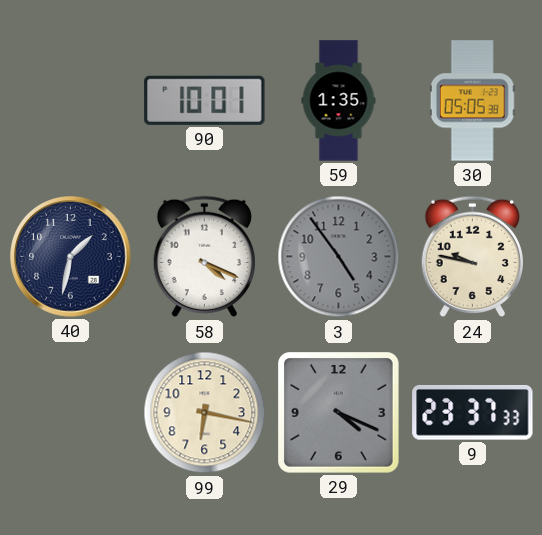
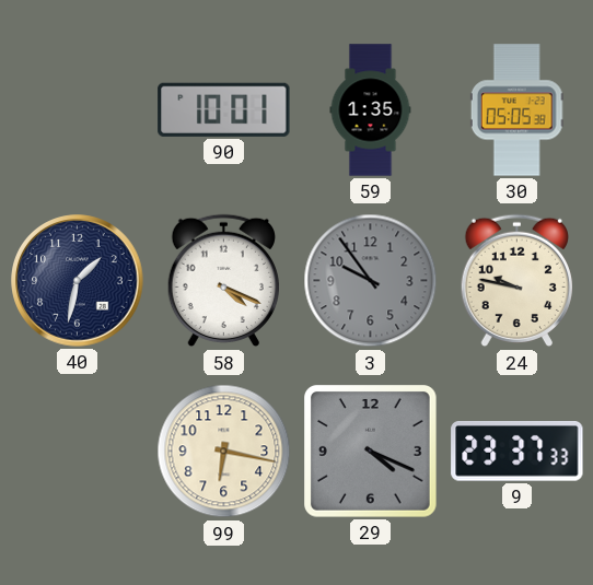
3: 4:54 -> 9:54
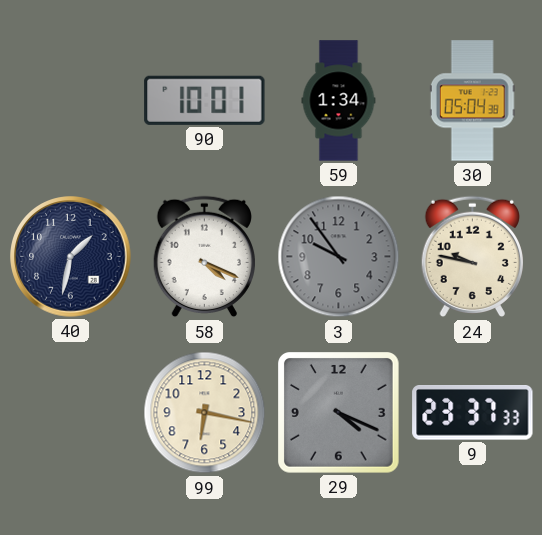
59: 1:35 -> 1:34
30: 05:05 -> 05:04
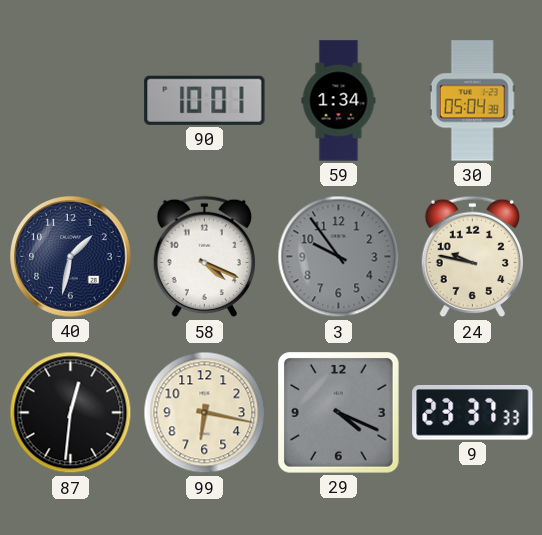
87: none -> 12:31
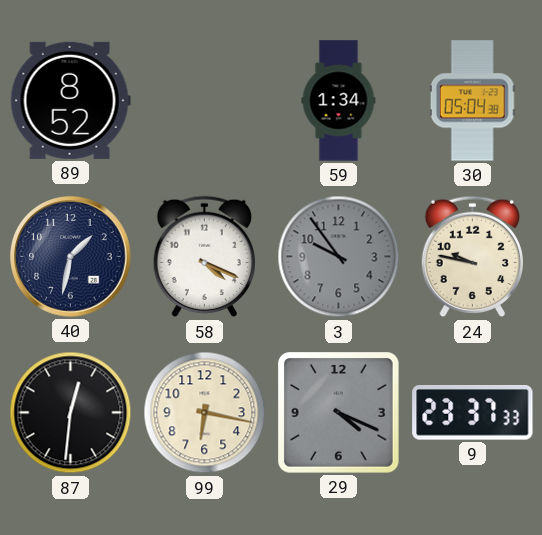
89: none -> 8:52
90: 10:01 -> none
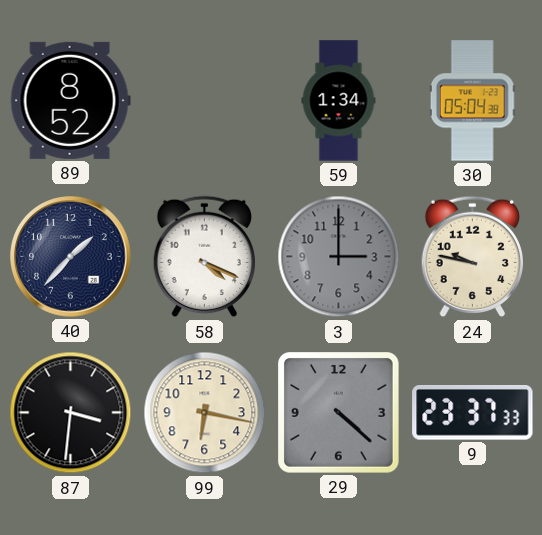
40: 1:32 -> 1:37
3: 9:54 -> 3:00
87: 12:31 -> 3:31
29: 4:19 -> 4:22
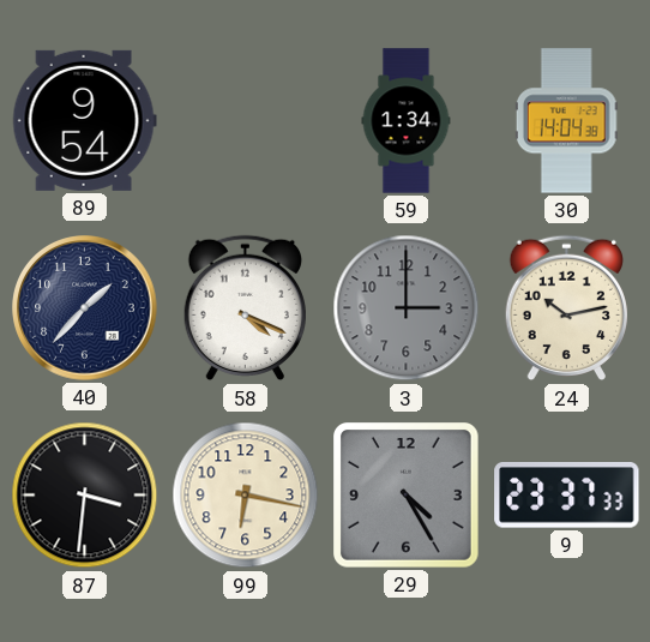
89: 8:52 -> 9:54
30: 05:04 -> 14:04
24: 9:47 -> 10:13
29: 4:22 -> 4:25
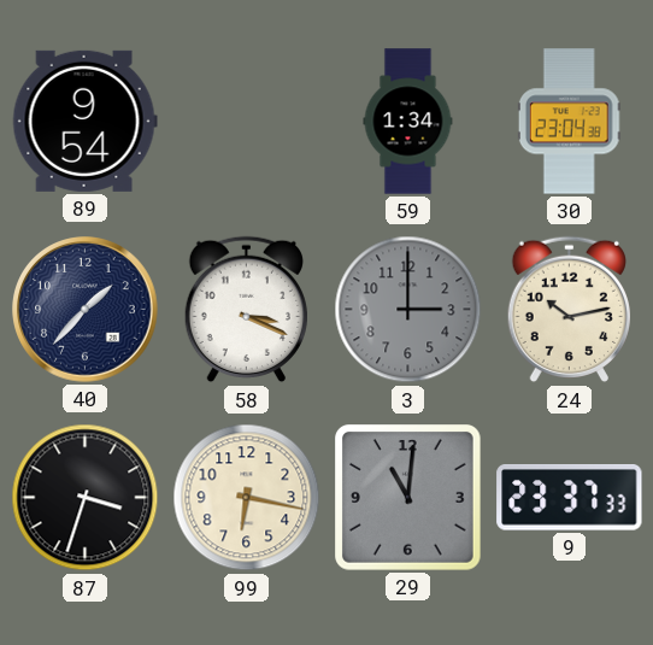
30: 14:04 -> 23:04
58: 4:19 -> 3:19
87: 3:31 -> 3:33
29: 4:25 -> 11:01
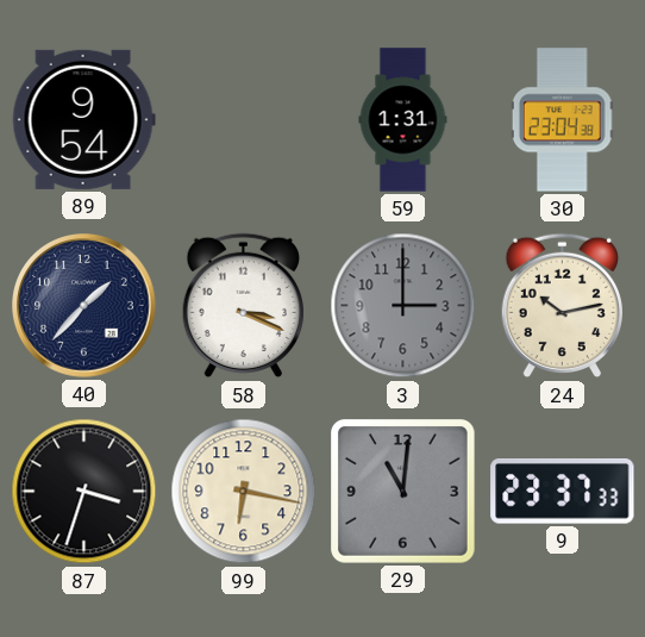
59: 1:34 -> 1:31
